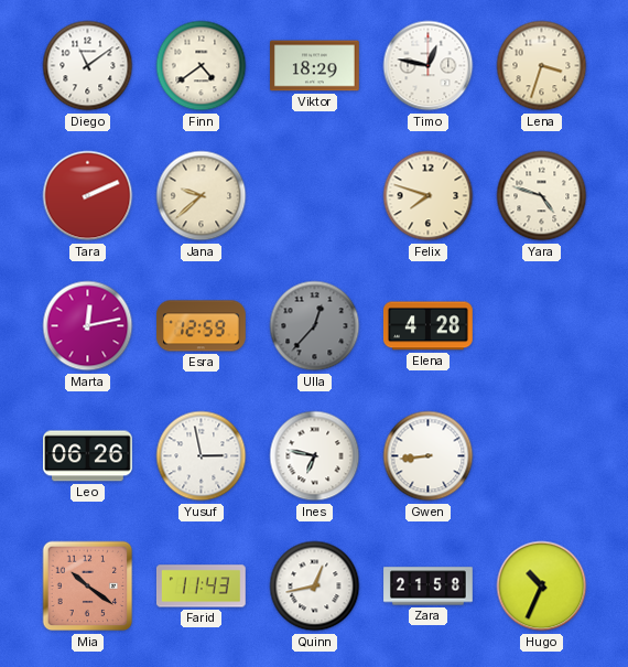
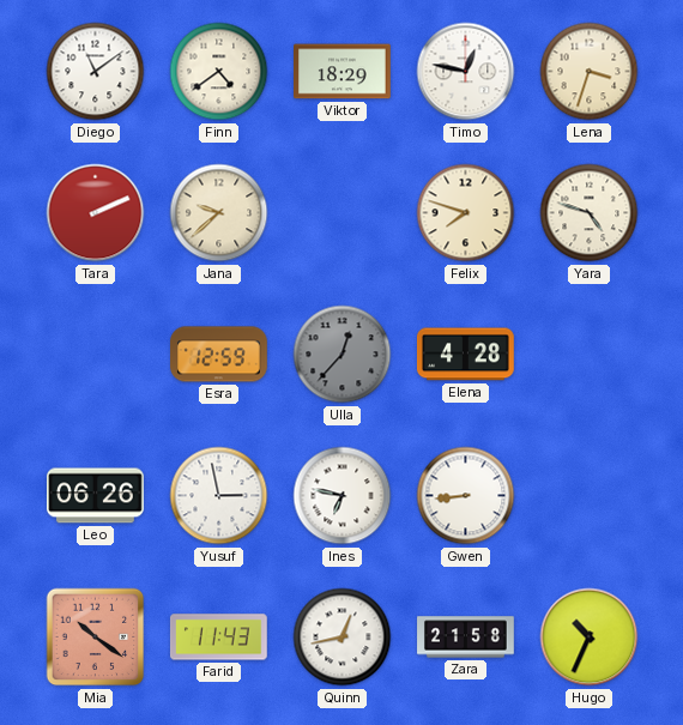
Marta: 12:13 -> none
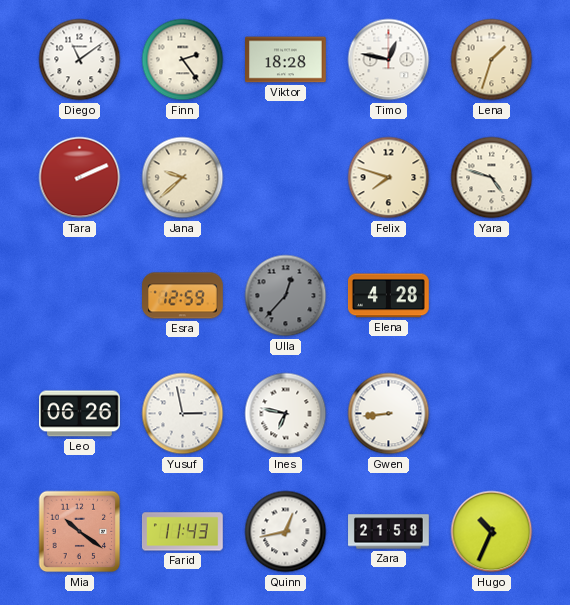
Finn: 4:39 -> 2:24
Viktor: 18:29 -> 18:28
Lena: 3:33 -> 1:33
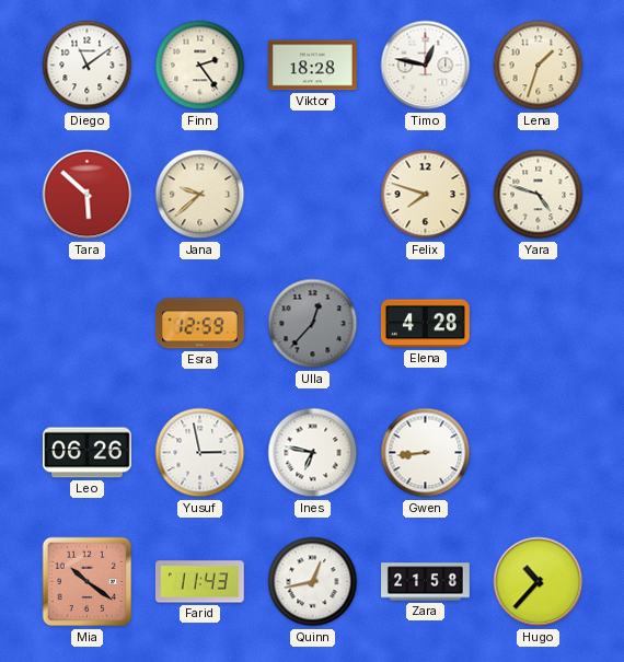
Tara: 2:11 -> 5:52
Hugo: 10:34 -> 10:37
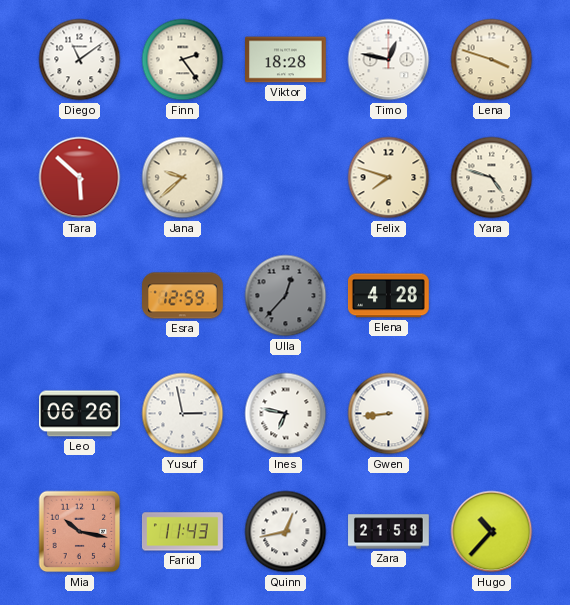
Lena: 1:33 -> 3:48
Mia: 10:21 -> 10:17
